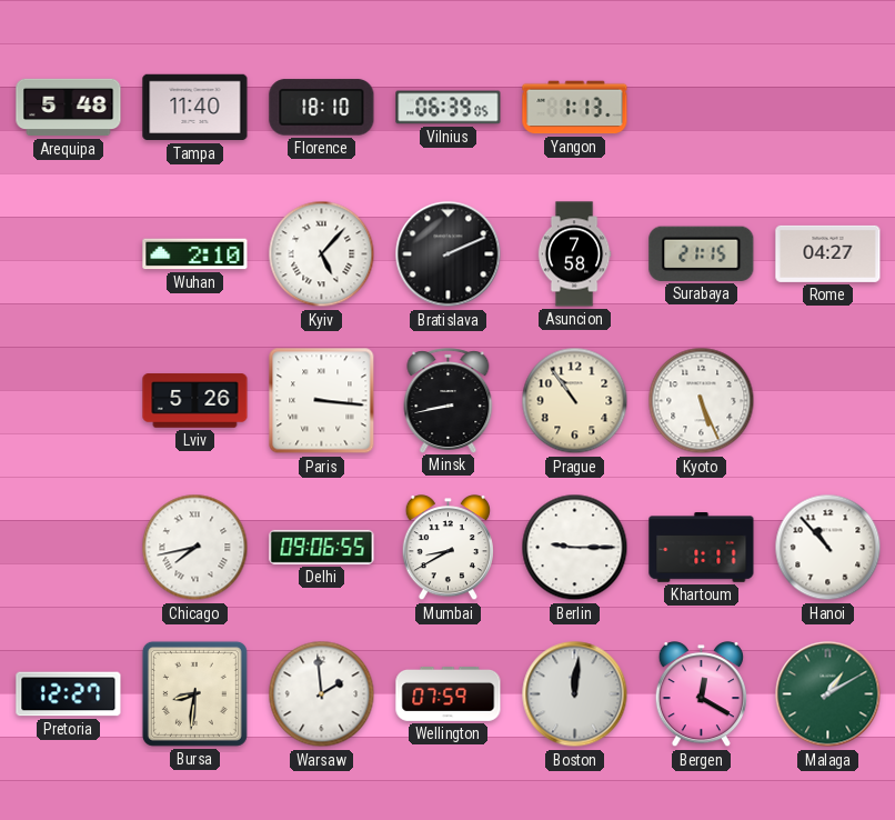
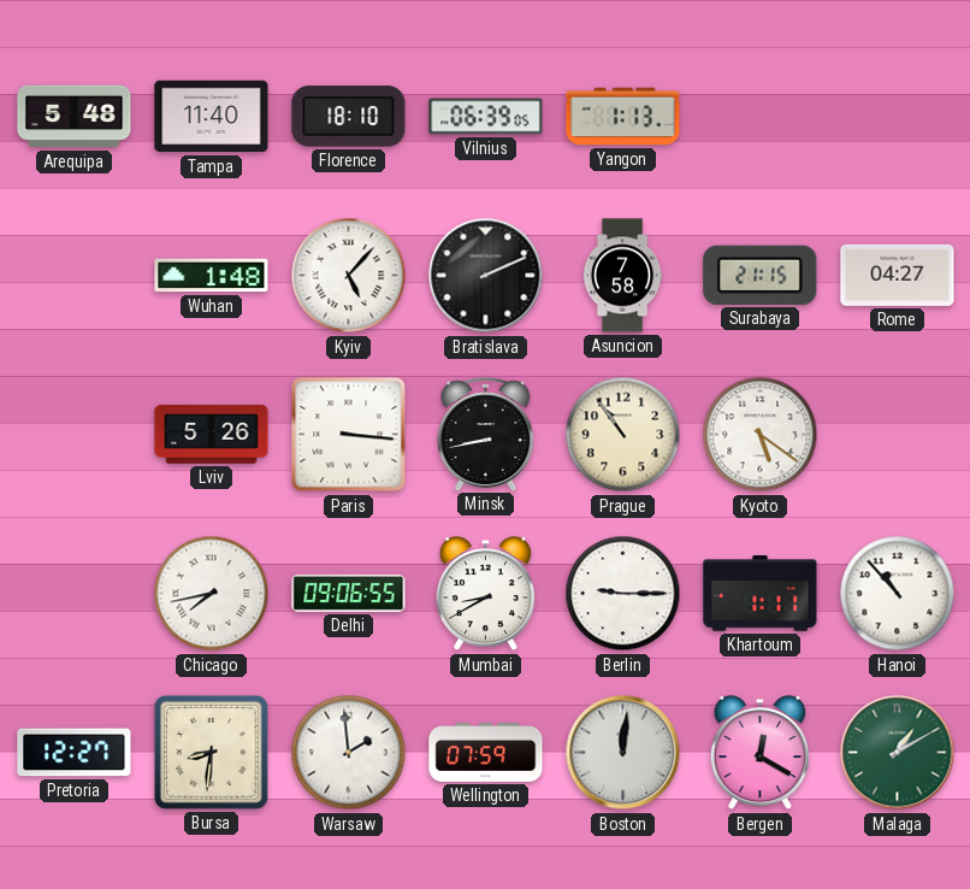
Wuhan: 2:10 -> 1:48
Kyoto: 5:26 -> 5:21
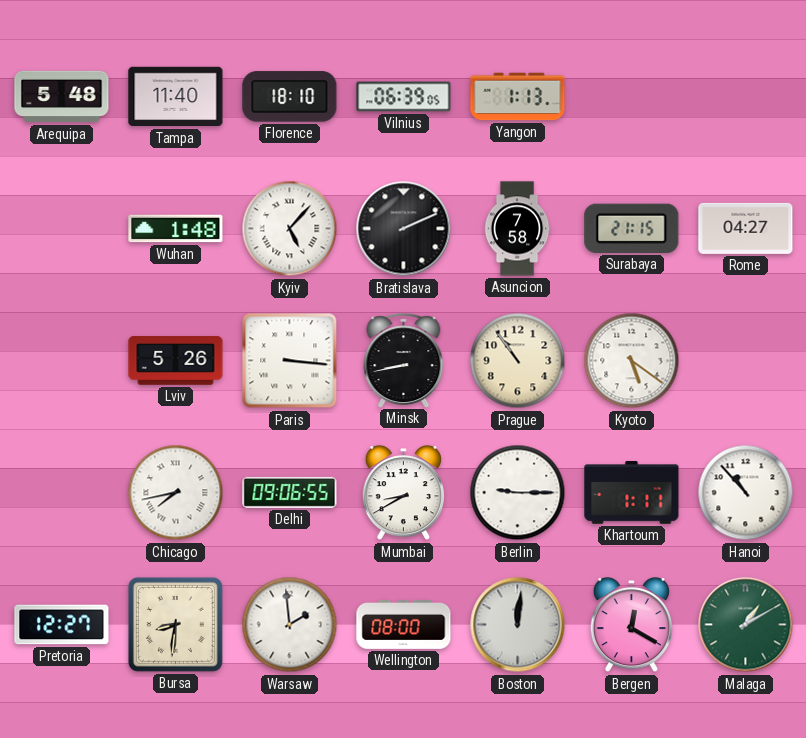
Wellington: 07:59 -> 08:00
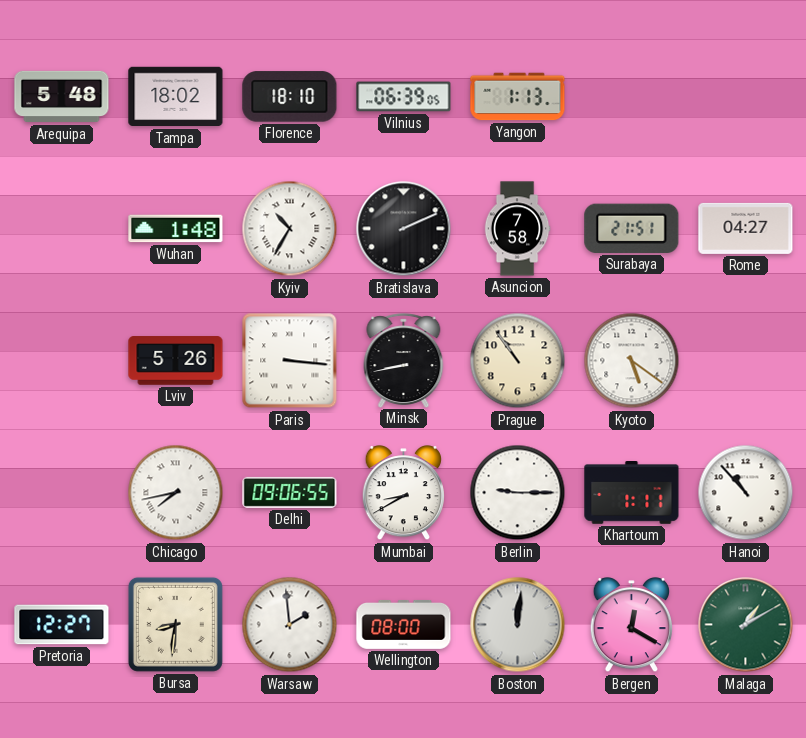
Tampa: 11:40 -> 18:02
Kyiv: 5:07 -> 10:35
Surabaya: 21:15 -> 21:51
